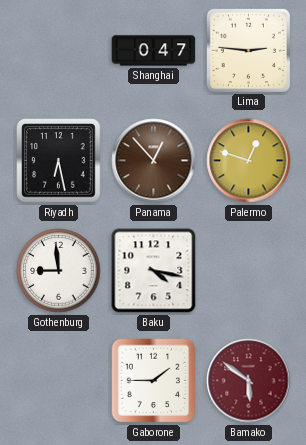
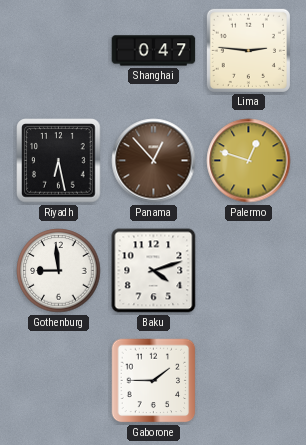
Baku: 4:17 -> 4:12
Bamako: 5:51 -> none
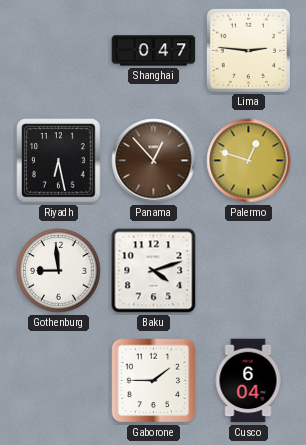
Cusco: none -> 6:04
